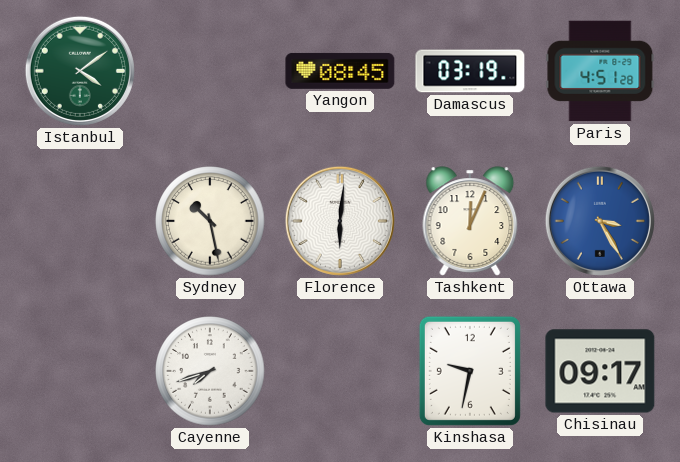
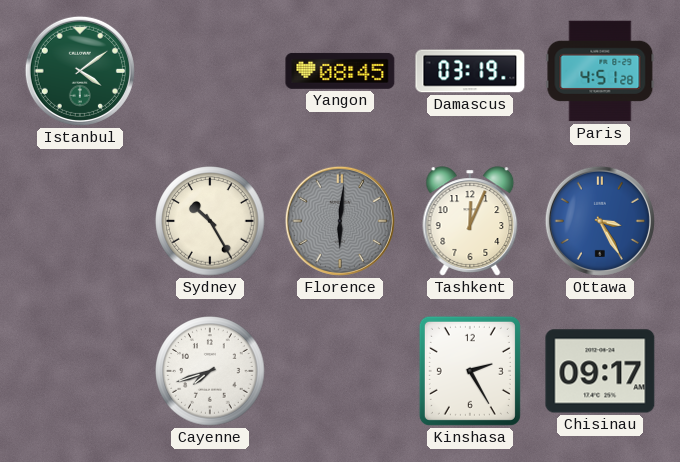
Sydney: 10:28 -> 10:25
Florence dial: white -> grey
Kinshasa: 9:32 -> 2:25
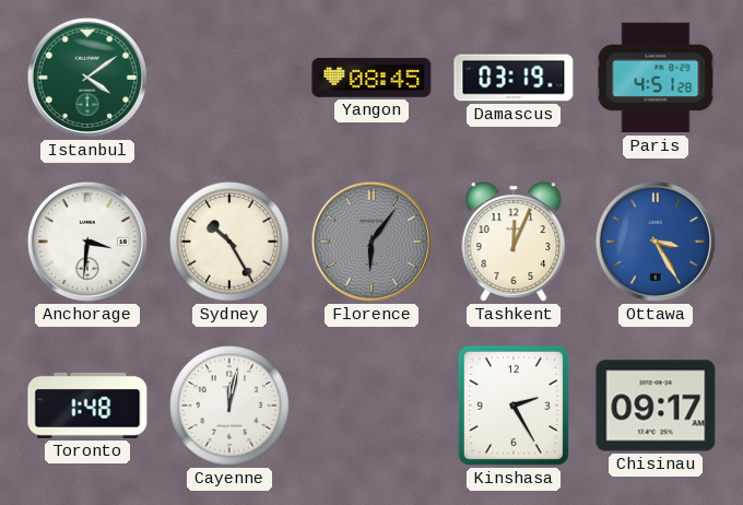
Anchorage: none -> 3:31
Florence: 6:01 -> 6:06
Toronto: none -> 1:48
Cayenne: 7:42 -> 12:02
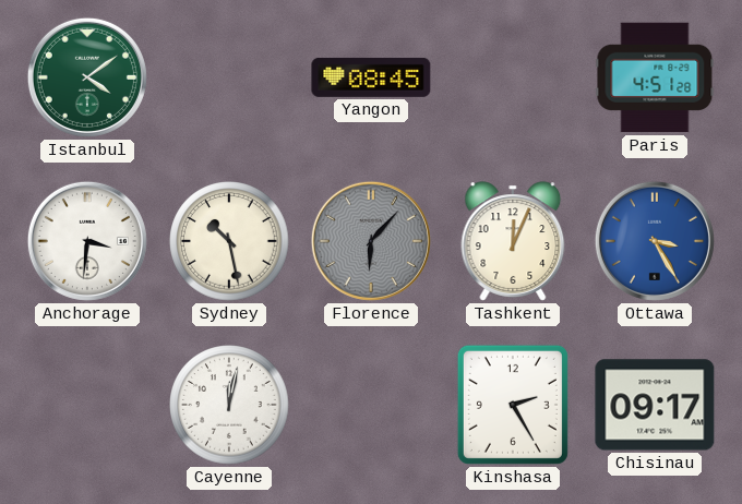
Damascus: 03:19 -> none
Sydney: 10:25 -> 10:28
Florence: 6:06 -> 6:07
Toronto: 1:48 -> none
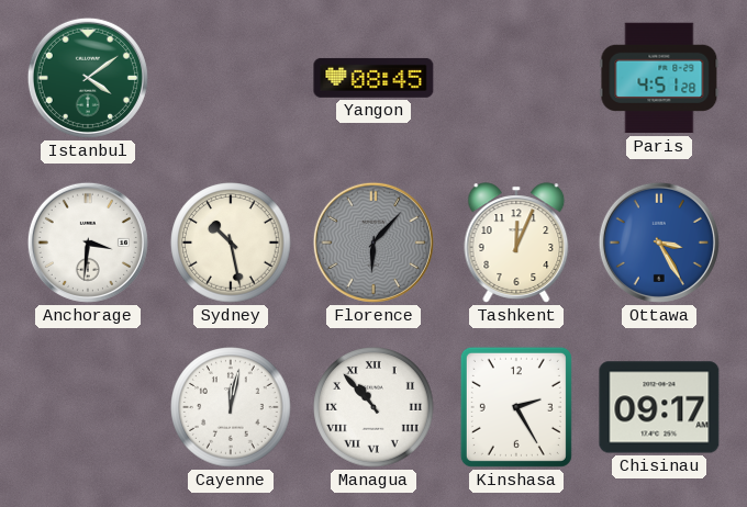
Managua: none -> 10:53
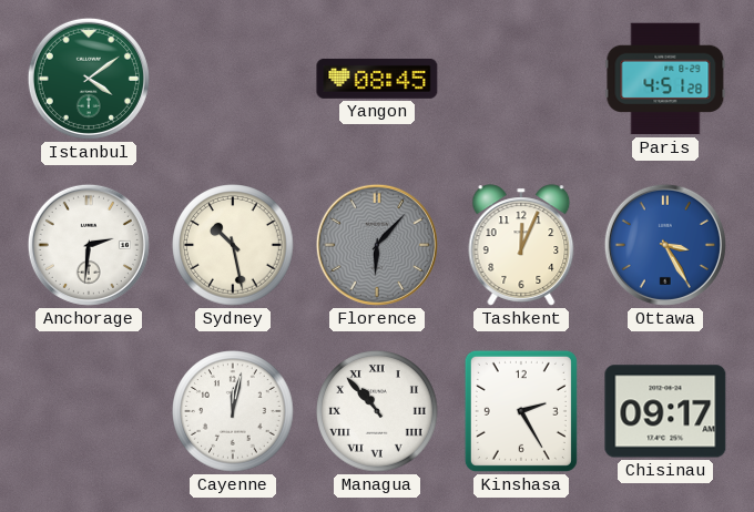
Anchorage: 3:31 -> 2:31
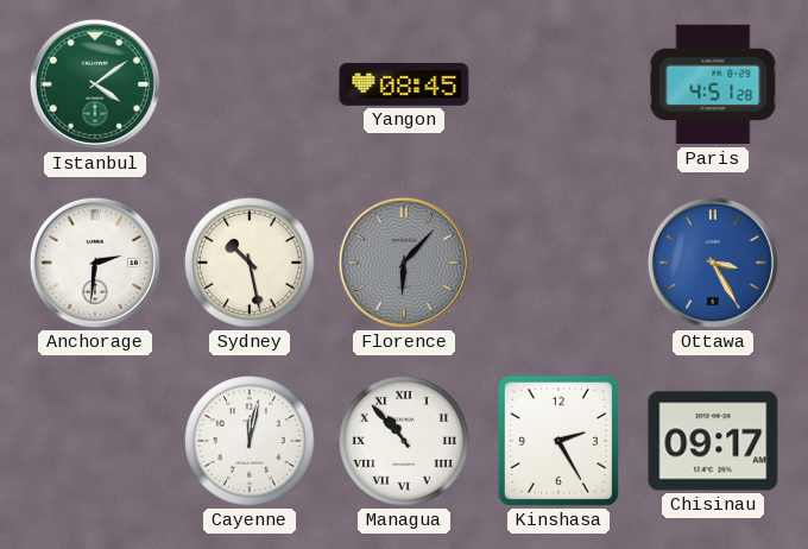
Tashkent: 12:04 -> none
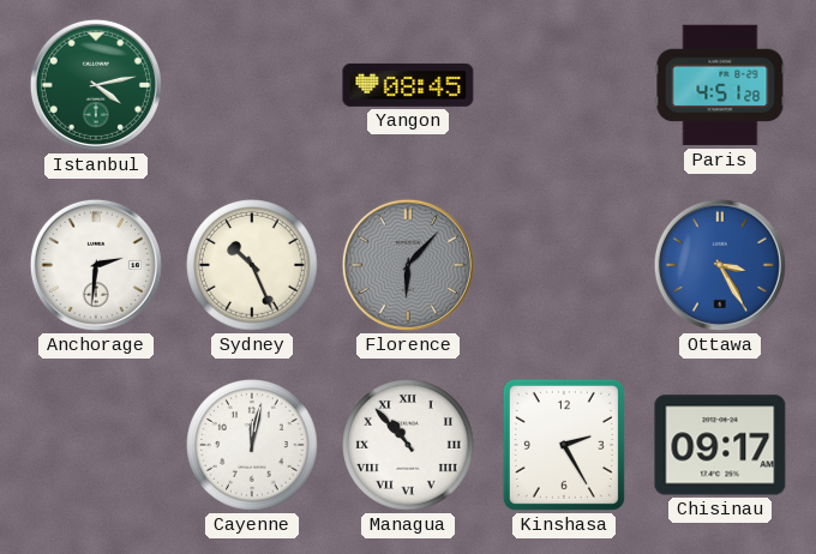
Istanbul: 4:09 -> 4:13
Sydney: 10:28 -> 10:26
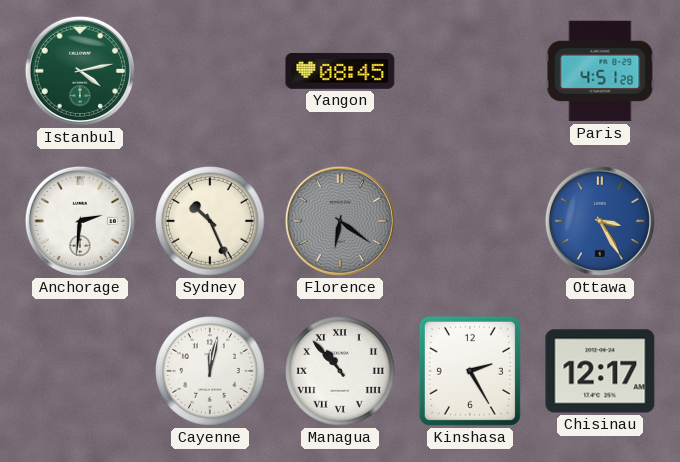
Florence: 6:07 -> 6:21
Chisinau: 09:17 -> 12:17
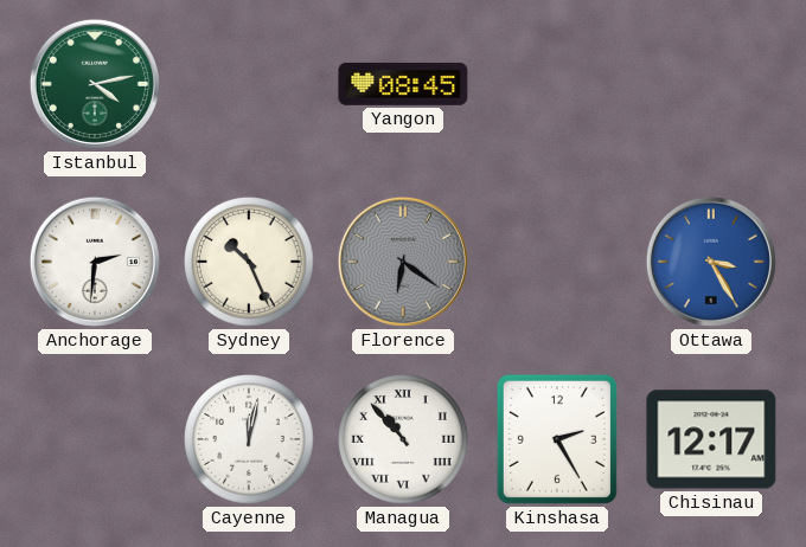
Paris: 4:51 -> none
